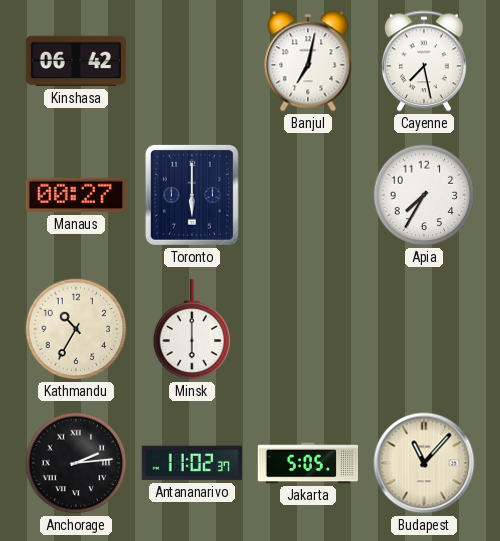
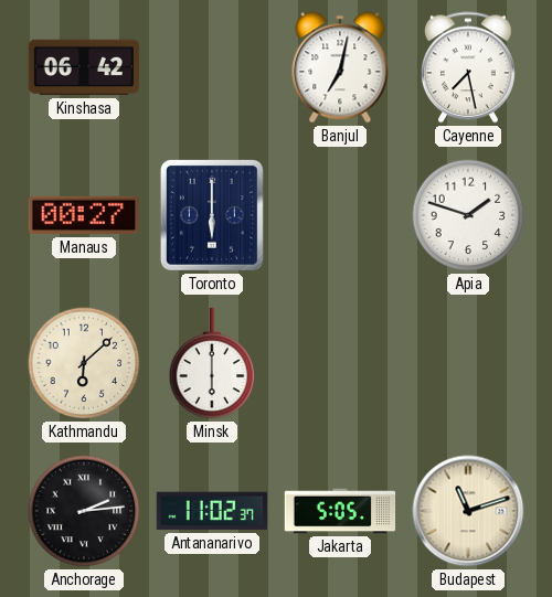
Apia: 7:35 -> 1:48
Kathmandu: 10:35 -> 6:08
Budapest: 11:07 -> 11:12
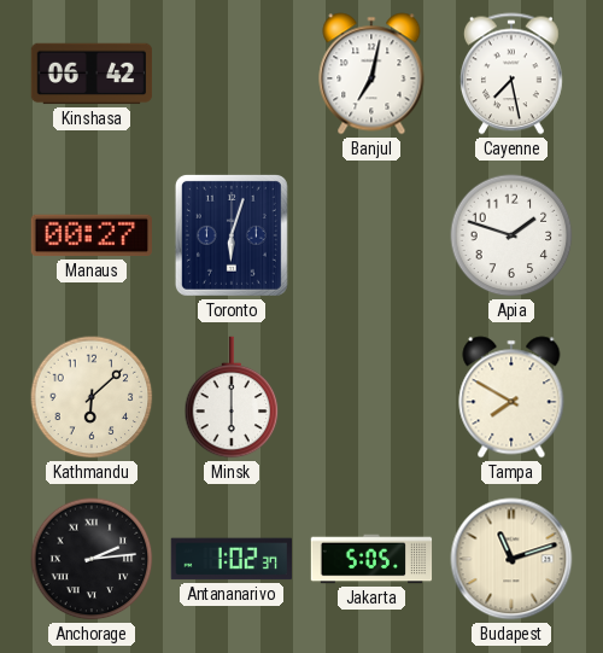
Toronto: 6:00 -> 6:03
Tampa: none -> 7:50
Antananarivo: 11:02 -> 1:02
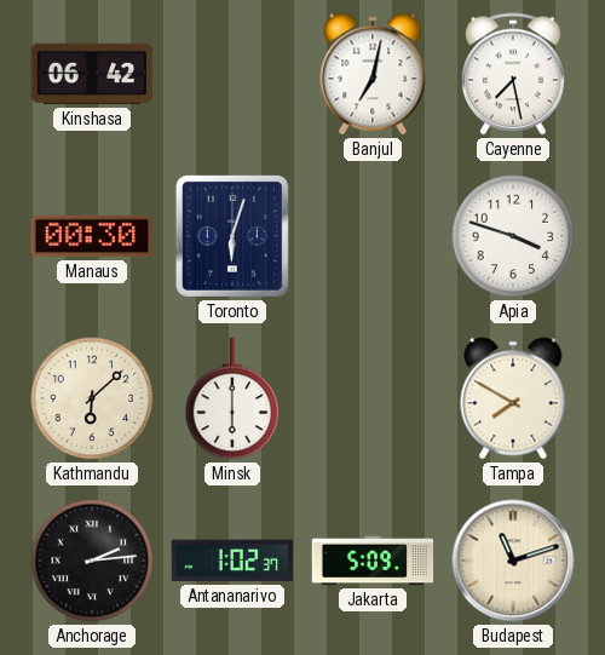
Manaus: 00:27 -> 00:30
Apia: 1:48 -> 3:48
Jakarta: 5:05 -> 5:09
